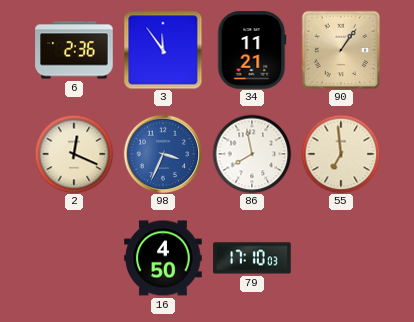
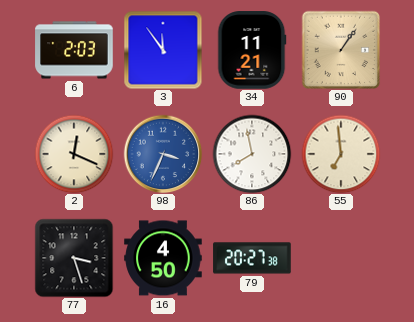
6: 2:36 -> 2:03
77: none -> 3:27
79: 17:10 -> 20:27
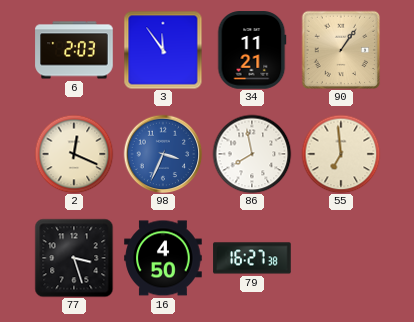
79: 20:27 -> 16:27
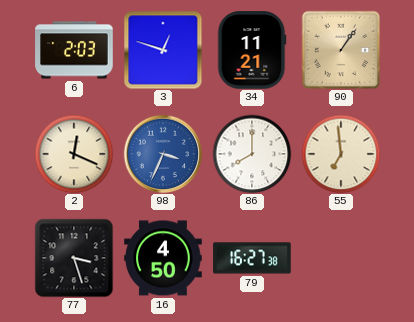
3: 11:54 -> 12:48
86: 7:58 -> 8:00
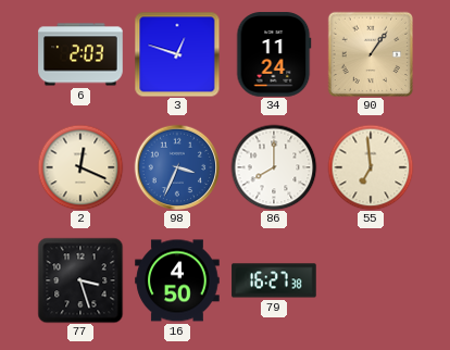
34: 11:21 -> 11:24
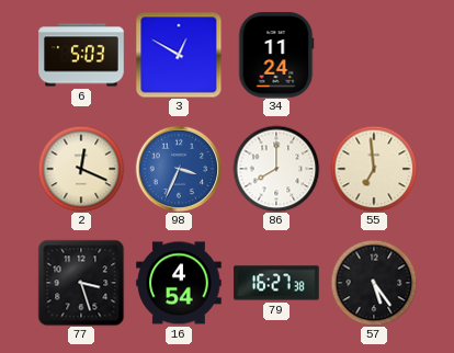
6: 2:03 -> 5:03
3: 12:48 -> 12:50
90: 1:06 -> none
16: 4:50 -> 4:54
57: none -> 5:24
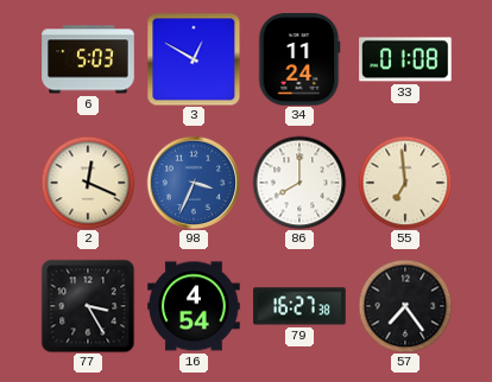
33: none -> 01:08
77: 3:27 -> 3:25
57: 5:24 -> 7:24
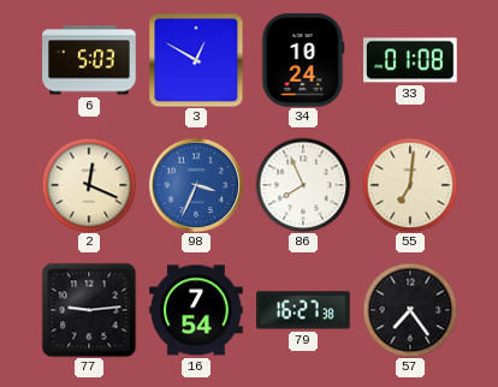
34: 11:24 -> 10:24
86: 8:00 -> 7:56
55: 6:59 -> 7:01
77: 3:25 -> 9:14
16: 4:54 -> 7:54
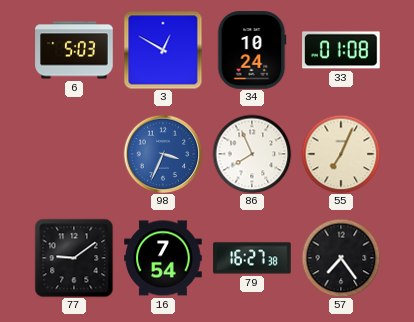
2: 12:19 -> none
55: 7:01 -> 7:04
77: 9:14 -> 9:09
